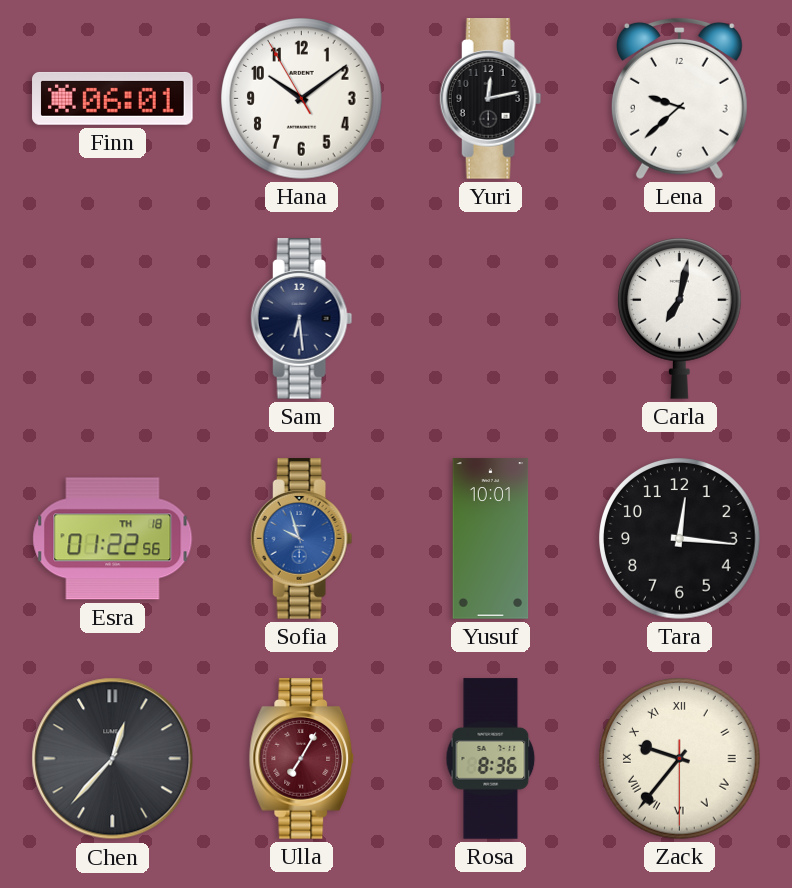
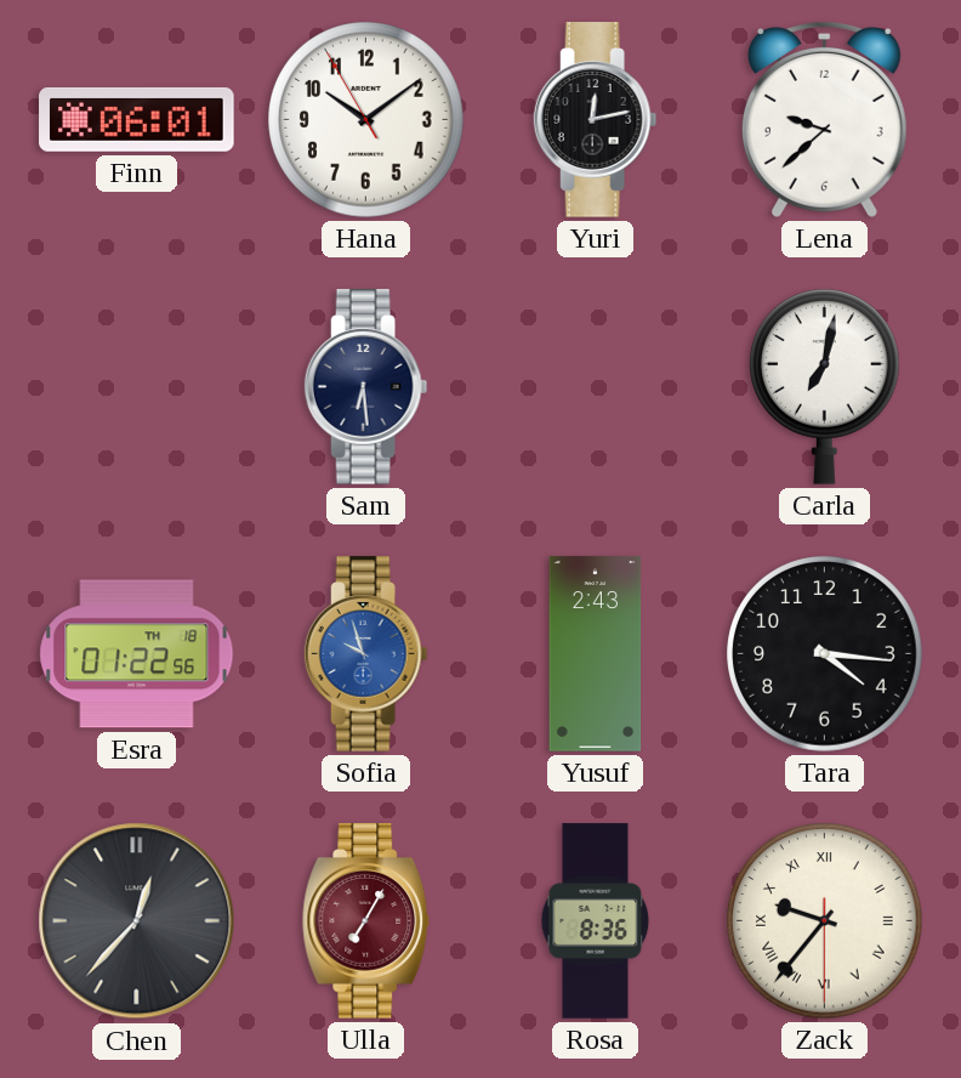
Yusuf: 10:01 -> 2:43
Tara: 12:16 -> 4:16
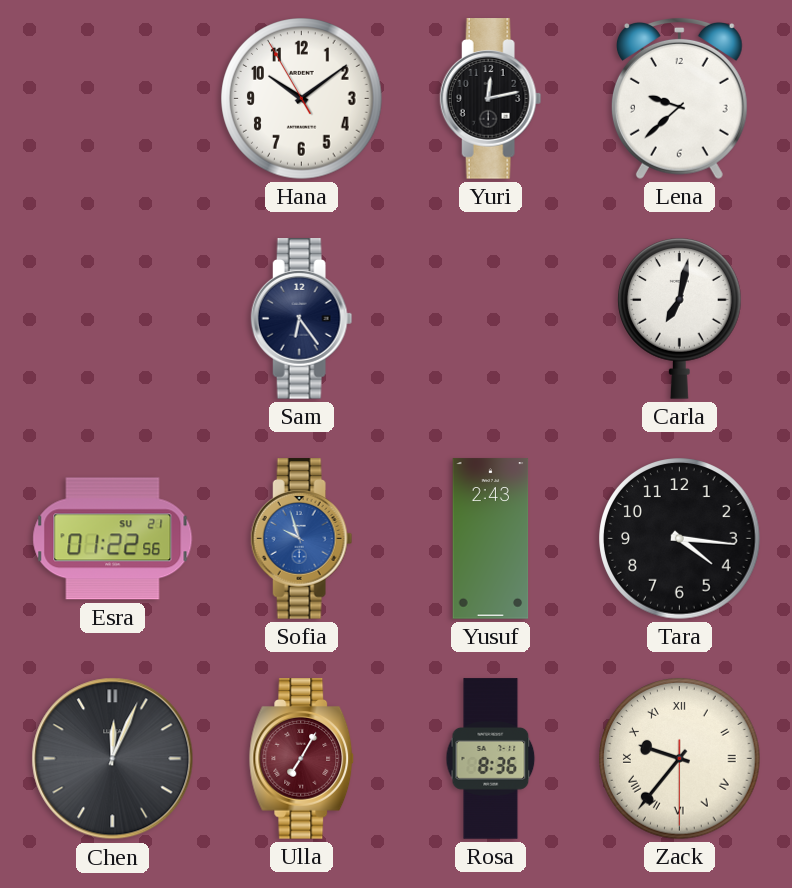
Finn: 06:01 -> none
Sam: 6:29 -> 6:24
Esra date: TH 18 -> SU 21
Chen: 12:37 -> 12:04
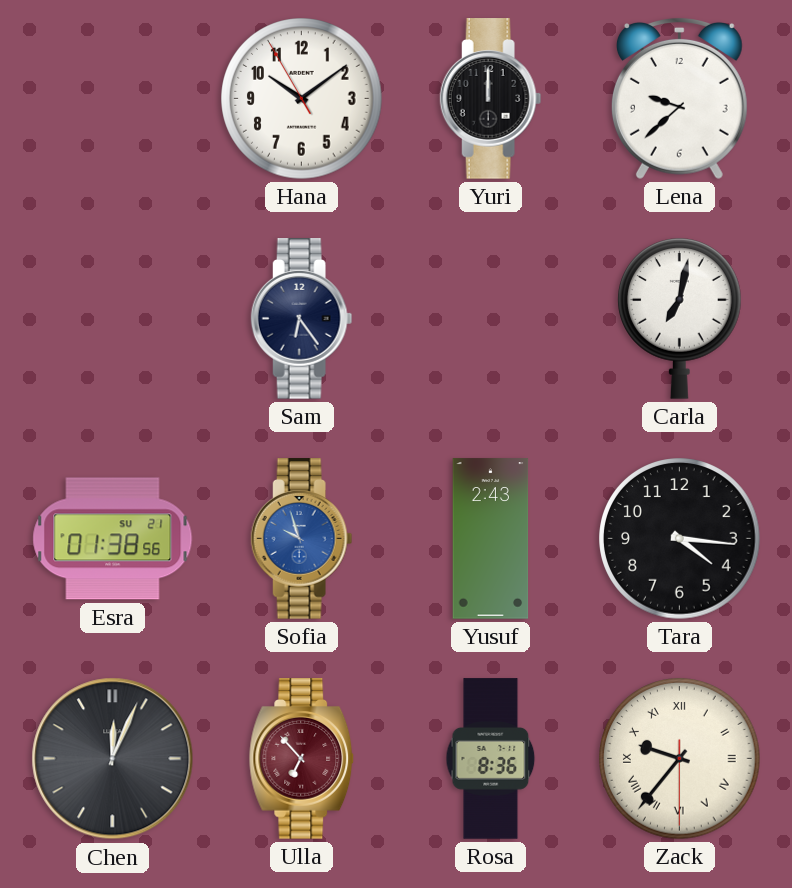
Yuri: 12:13 -> 12:00
Esra: 01:22 -> 01:38
Ulla: 7:05 -> 6:53
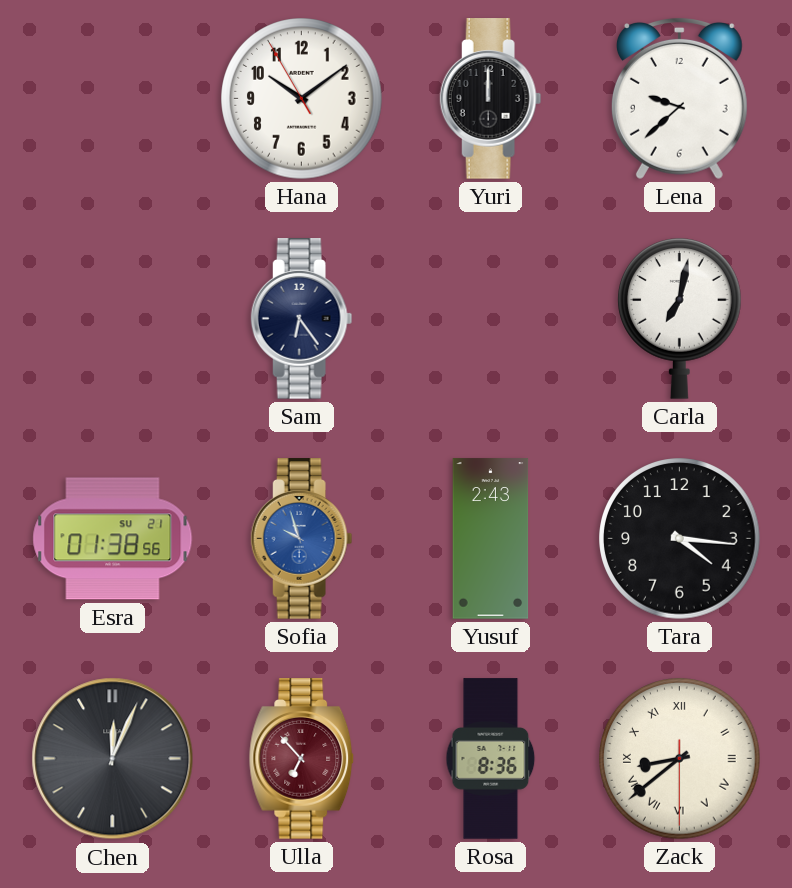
Zack: 9:36 -> 8:38
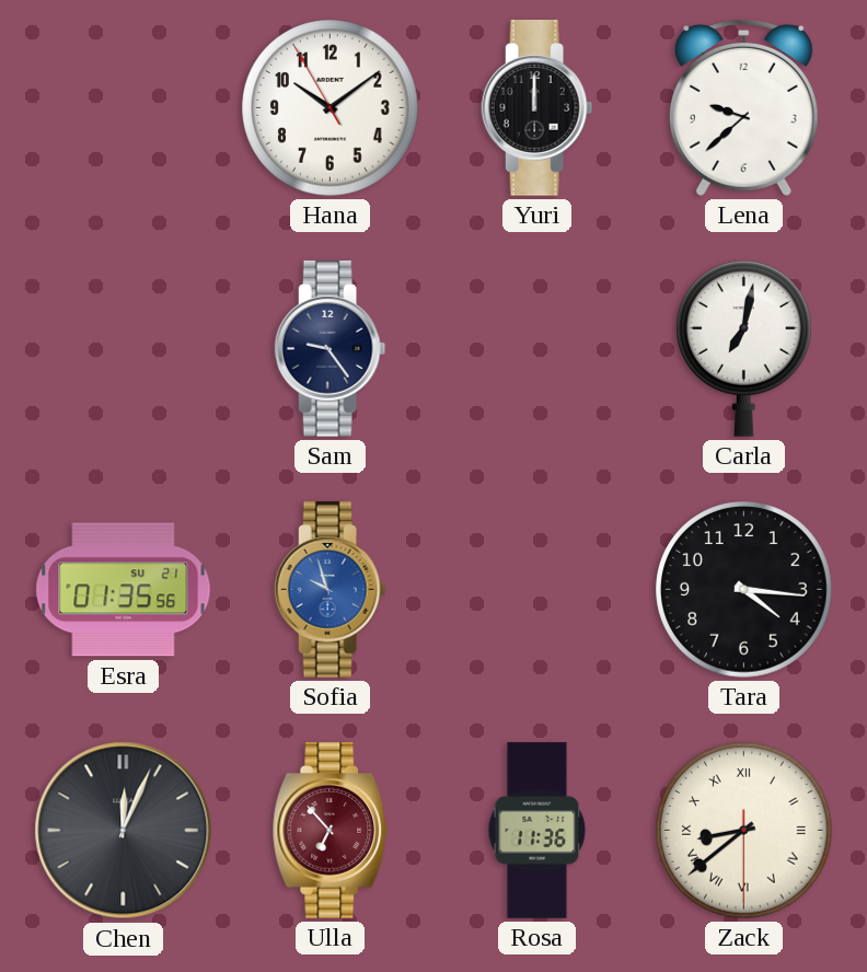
Sam: 6:24 -> 9:24
Esra: 01:38 -> 01:35
Yusuf: 2:43 -> none
Rosa: 8:36 -> 11:36
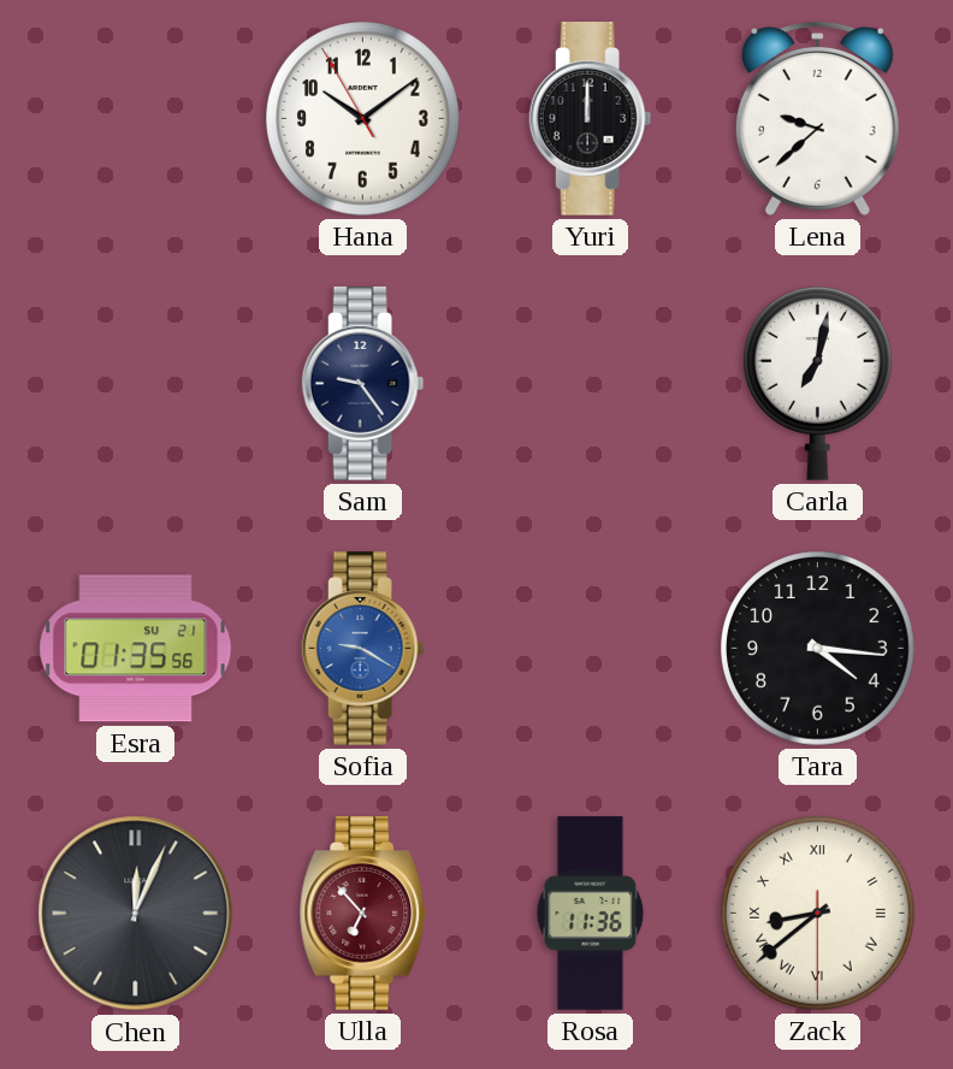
Sofia: 9:57 -> 9:20
